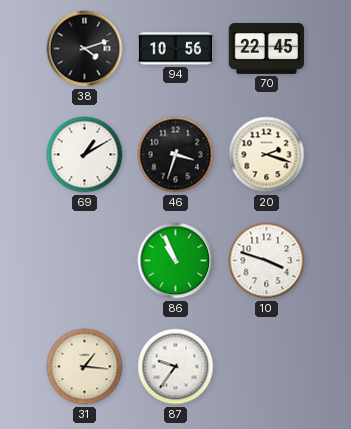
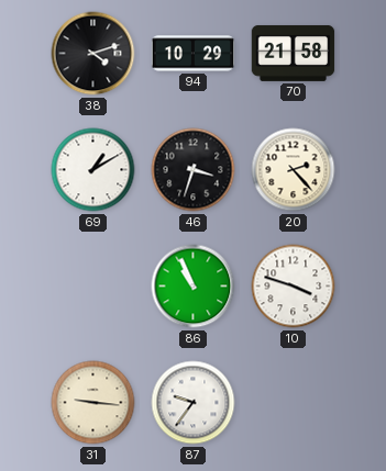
94: 10:56 -> 10:29
70: 22:45 -> 21:58
20: 2:18 -> 2:23
31: 1:16 -> 9:16
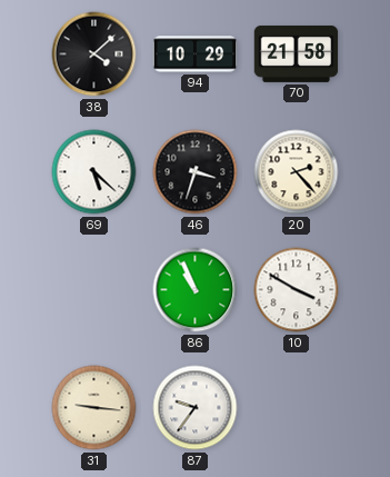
38: 4:12 -> 4:08
69: 1:10 -> 5:22
10: 3:48 -> 3:50
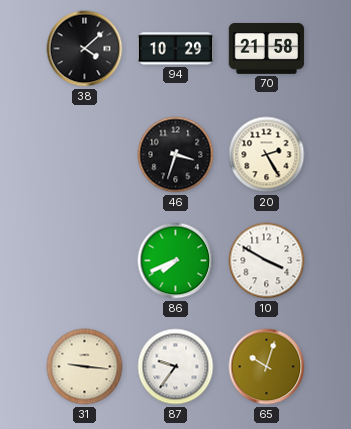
69: 5:22 -> none
20: 2:23 -> 2:25
86: 10:56 -> 7:41
65: none -> 10:03
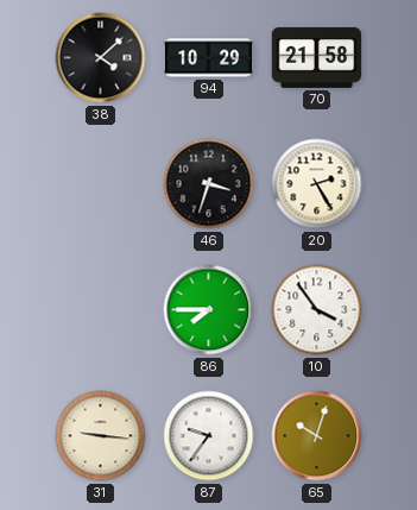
86: 7:41 -> 7:45
10: 3:50 -> 3:54
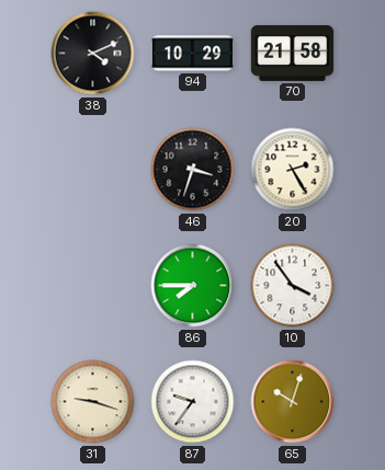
38: 4:08 -> 4:11
31: 9:16 -> 9:18
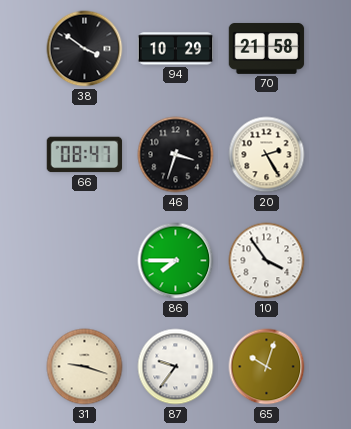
38: 4:11 -> 3:51
66: none -> 08:47
